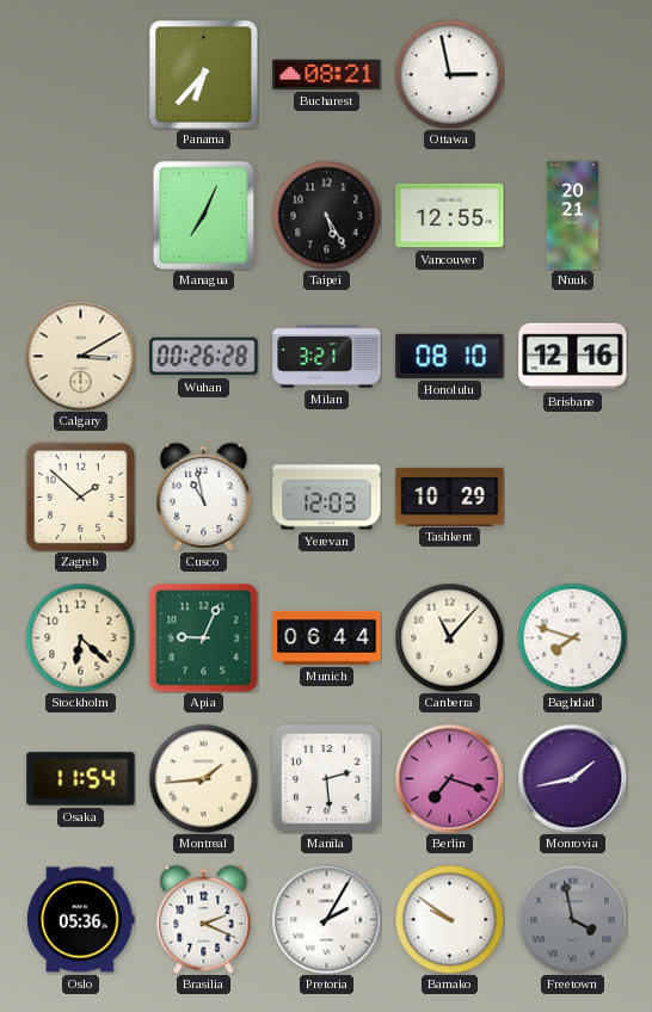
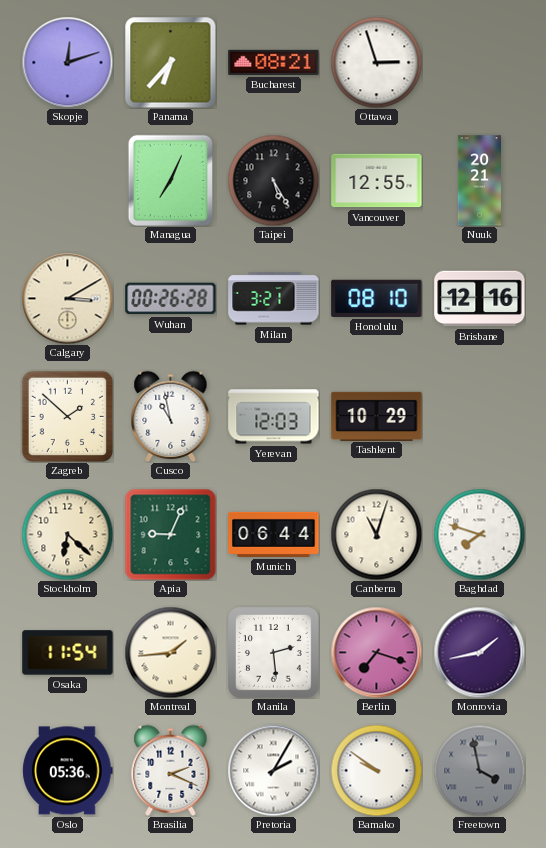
Skopje: none -> 12:12
Ottawa: 2:58 -> 2:57
Canberra: 11:07 -> 11:03
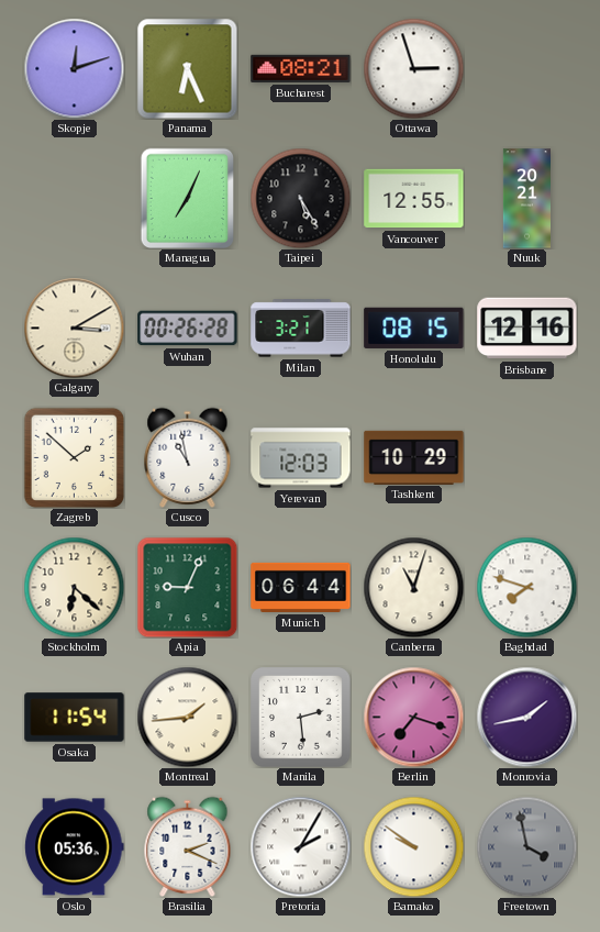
Panama: 6:37 -> 6:26
Honolulu: 08:10 -> 08:15
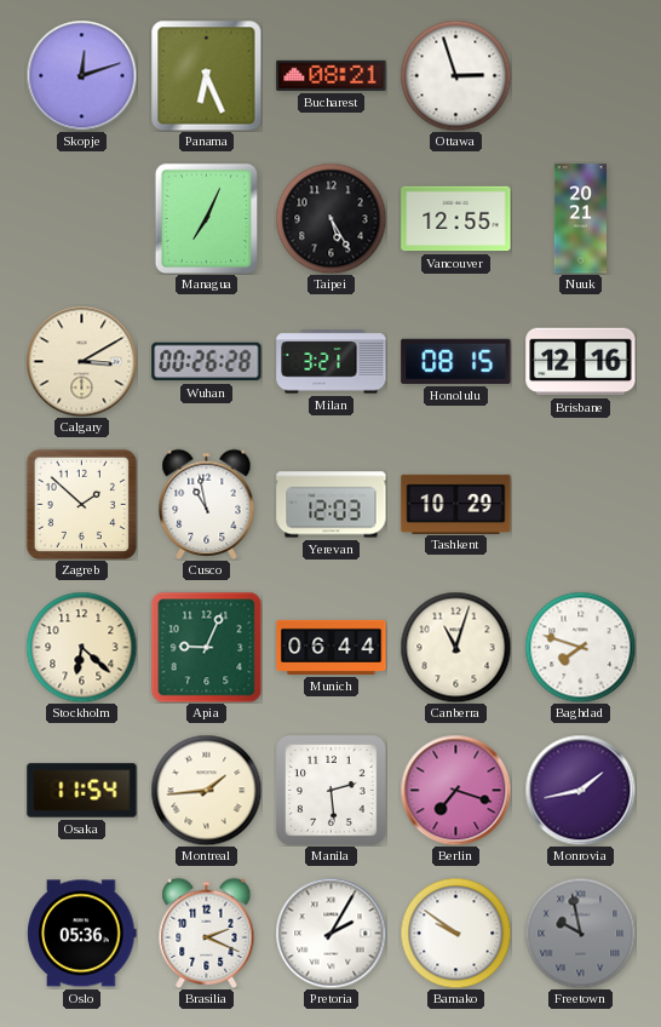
Freetown: 3:58 -> 9:58
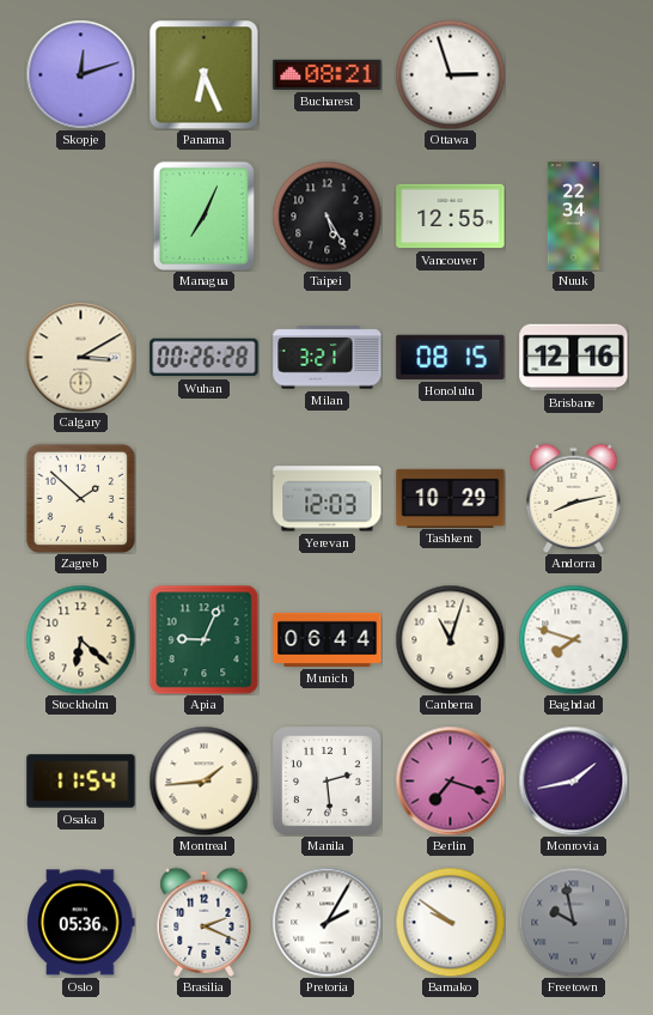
Nuuk: 20:21 -> 22:34
Cusco: 10:58 -> none
Andorra: none -> 8:13
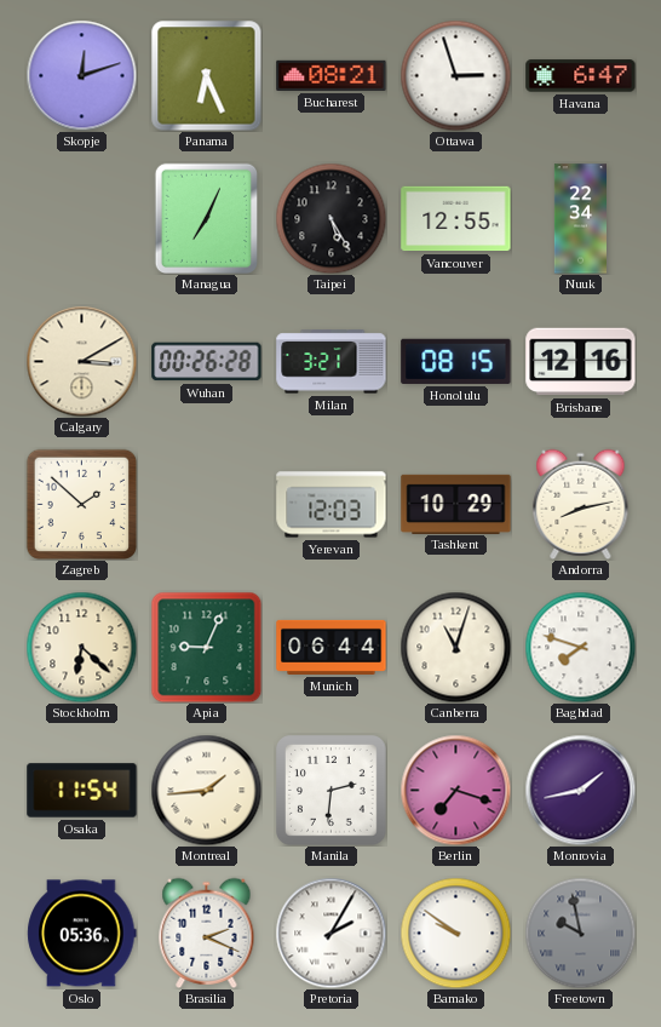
Havana: none -> 6:47
Manila: 2:29 -> 2:31
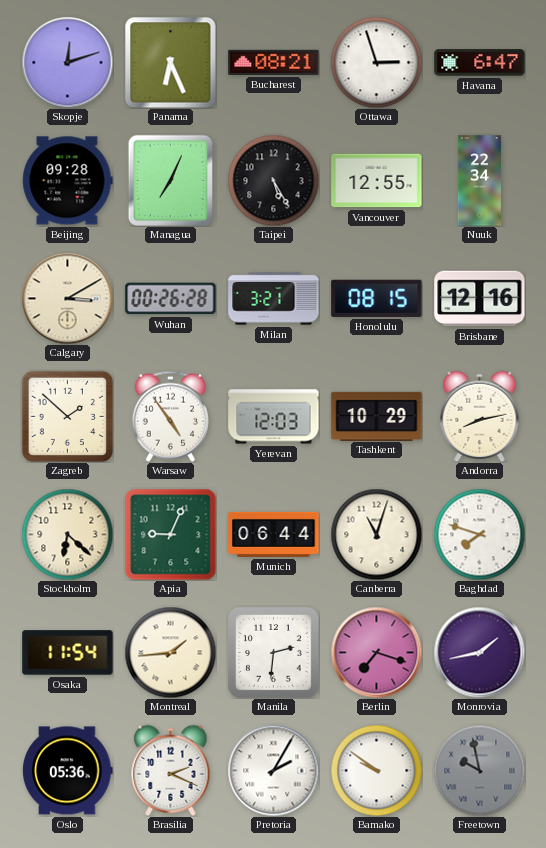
Beijing: none -> 09:28
Warsaw: none -> 4:54
